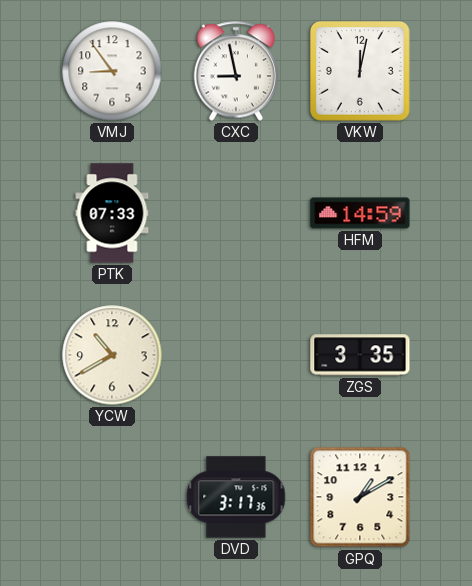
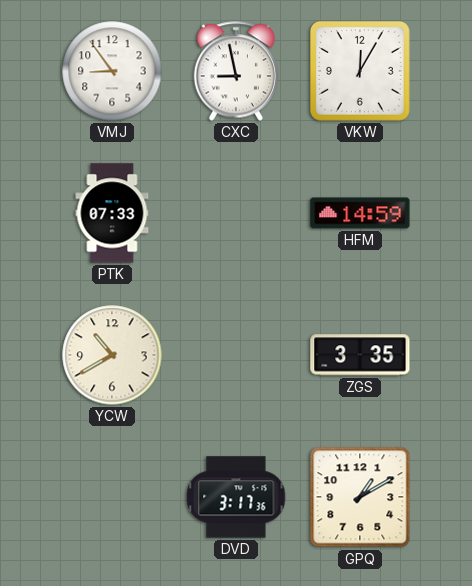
VKW: 12:02 -> 12:05
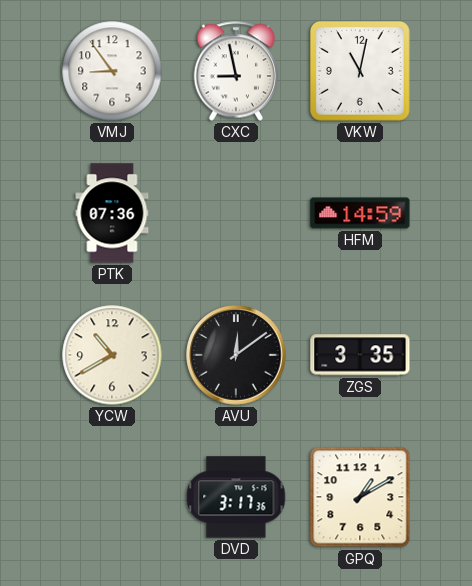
VKW: 12:05 -> 11:02
PTK: 07:33 -> 07:36
AVU: none -> 12:09
